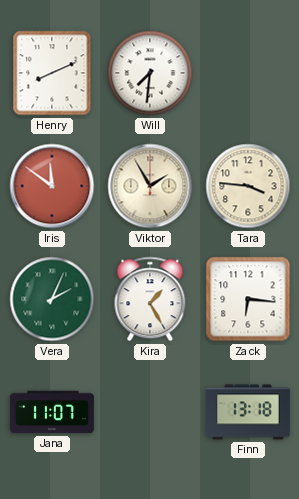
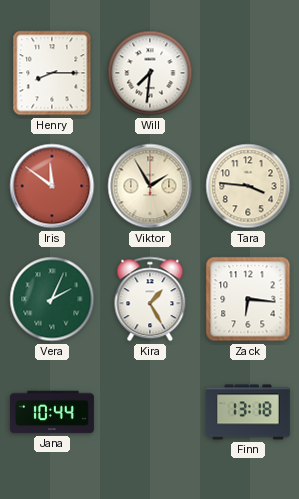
Henry: 8:11 -> 8:15
Jana: 11:07 -> 10:44
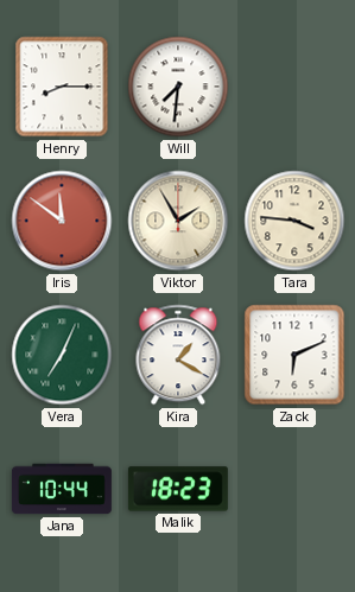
Vera: 2:04 -> 7:04
Kira: 1:25 -> 1:20
Zack: 6:16 -> 6:11
Malik: none -> 18:23
Finn: 13:18 -> none
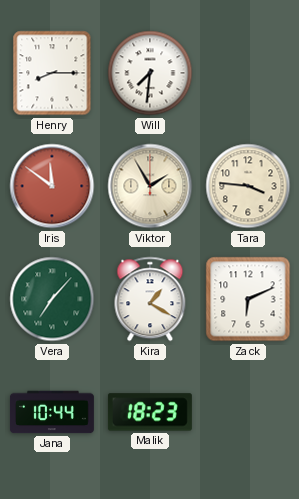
Vera: 7:04 -> 7:07
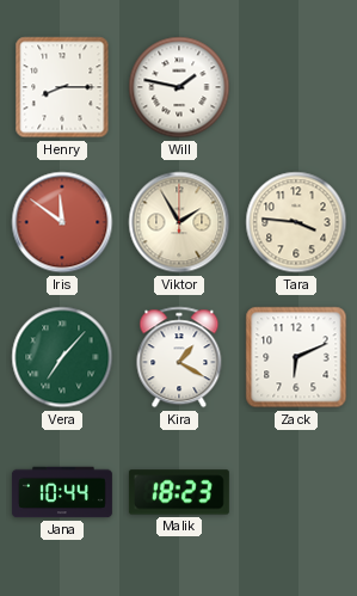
Will: 7:31 -> 1:47
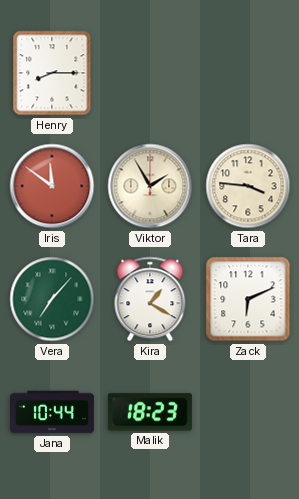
Will: 1:47 -> none
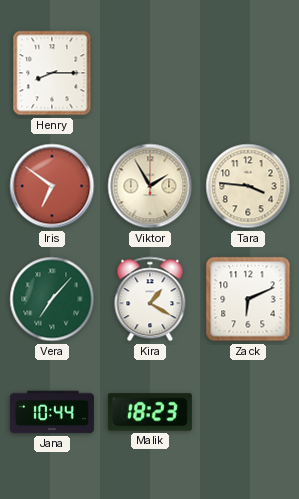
Iris: 11:51 -> 6:51
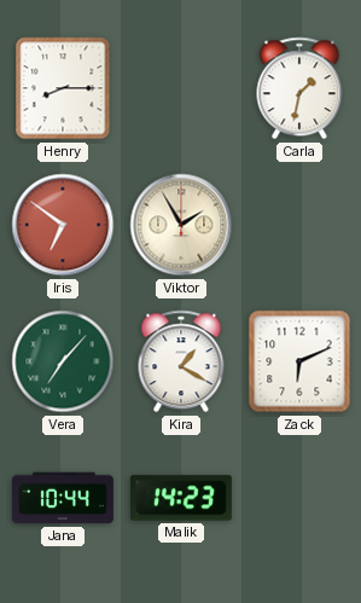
Carla: none -> 1:32
Tara: 3:46 -> none
Malik: 18:23 -> 14:23
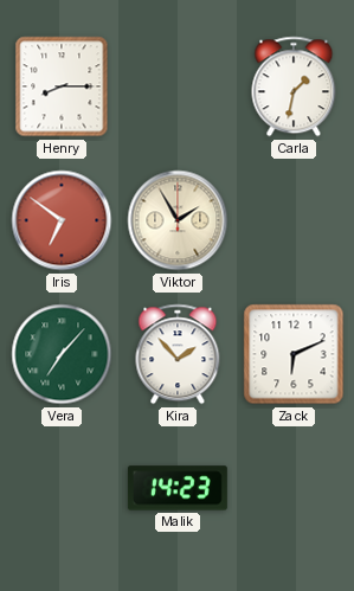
Kira: 1:20 -> 1:53
Jana: 10:44 -> none
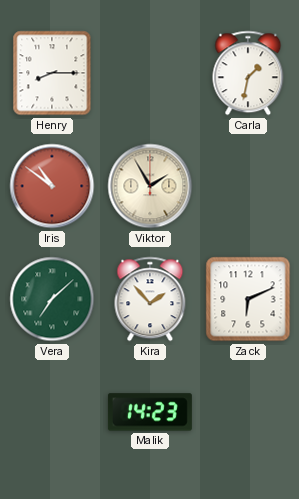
Iris: 6:51 -> 10:51
Vera: 7:07 -> 7:08
